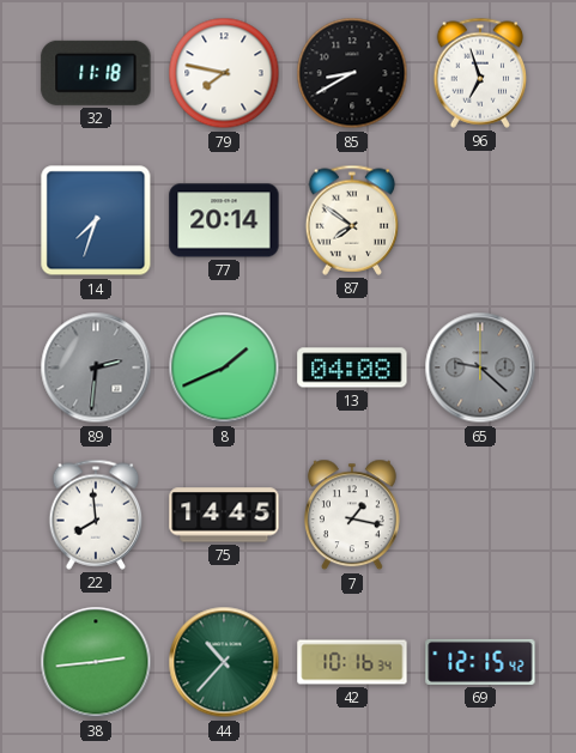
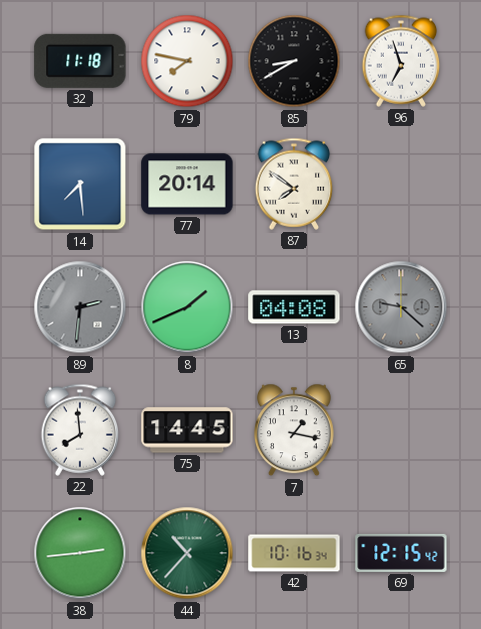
14: 7:33 -> 7:29
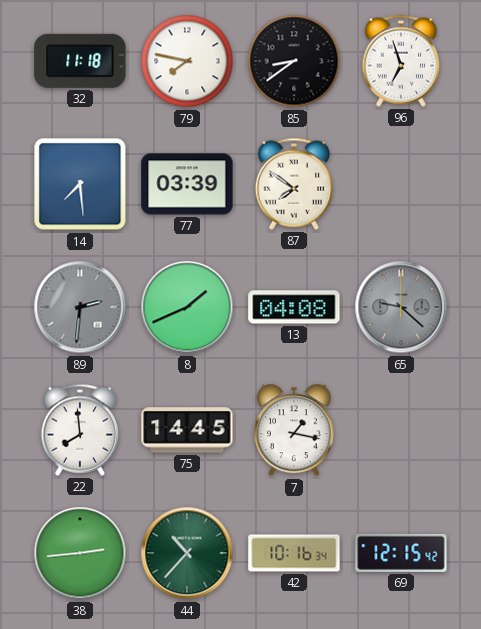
85: 8:40 -> 8:39
77: 20:14 -> 03:39
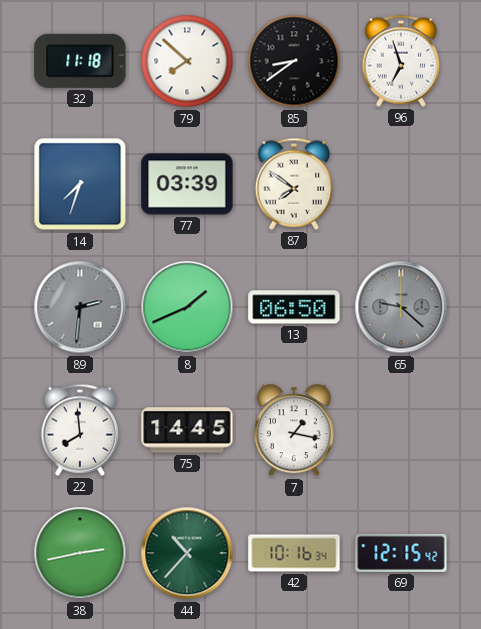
79: 7:47 -> 7:52
14: 7:29 -> 7:33
13: 04:08 -> 06:50
38: 2:44 -> 2:43
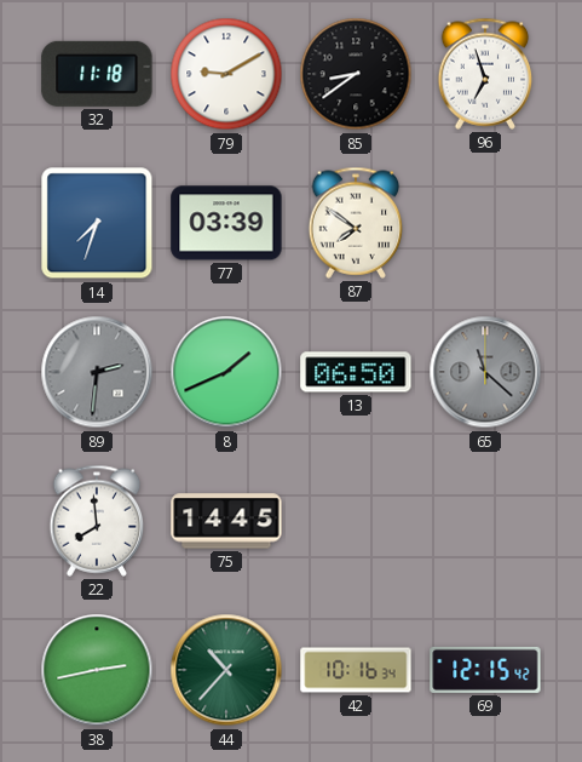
79: 7:52 -> 9:10
65: 9:22 -> 11:22
7: 1:17 -> none
